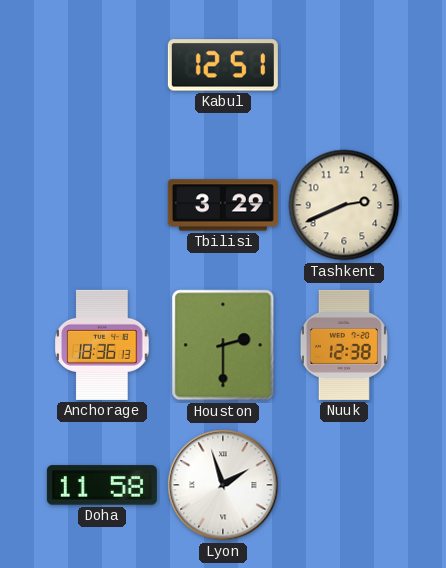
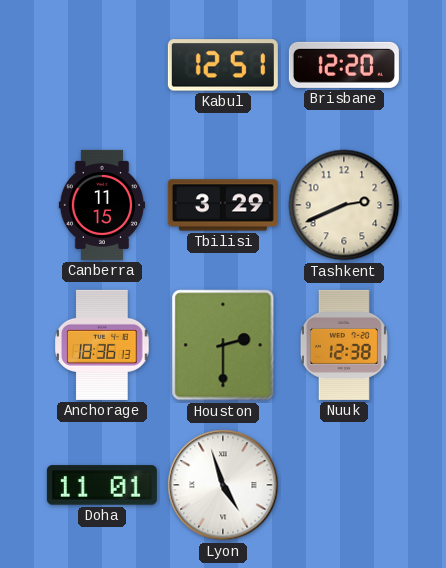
Brisbane: none -> 12:20
Canberra: none -> 11:15
Doha: 11:58 -> 11:01
Lyon: 1:57 -> 4:57
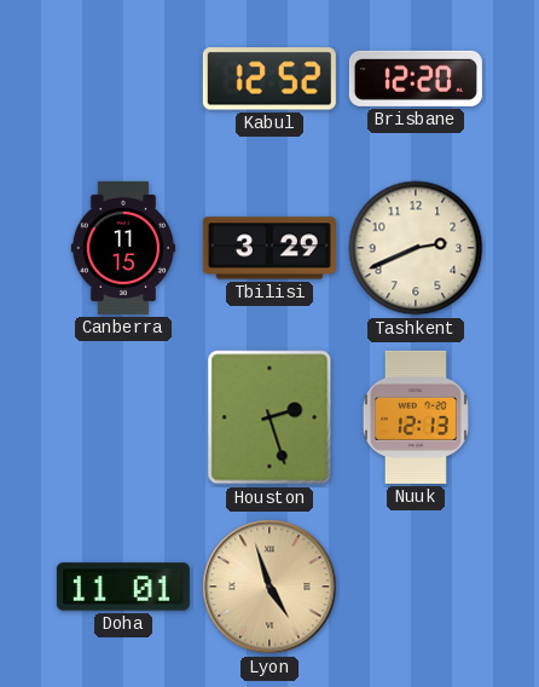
Kabul: 12:51 -> 12:52
Anchorage: 18:36 -> none
Houston: 2:30 -> 2:27
Nuuk: 12:38 -> 12:13
Lyon dial: white -> champagne
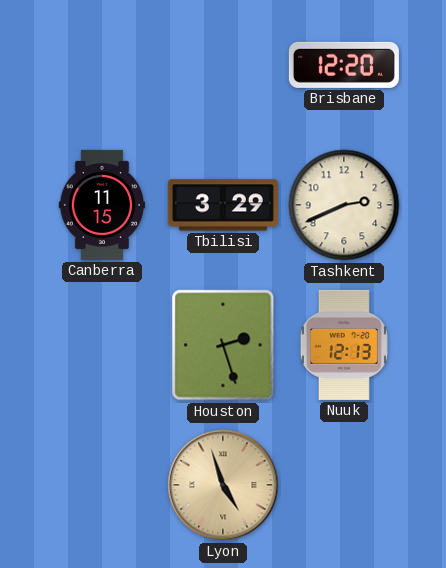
Kabul: 12:52 -> none
Doha: 11:01 -> none
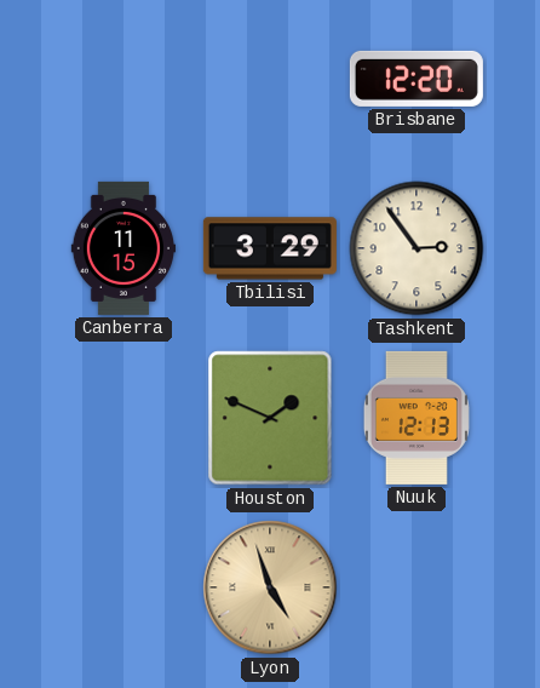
Tashkent: 2:41 -> 2:54
Houston: 2:27 -> 1:49
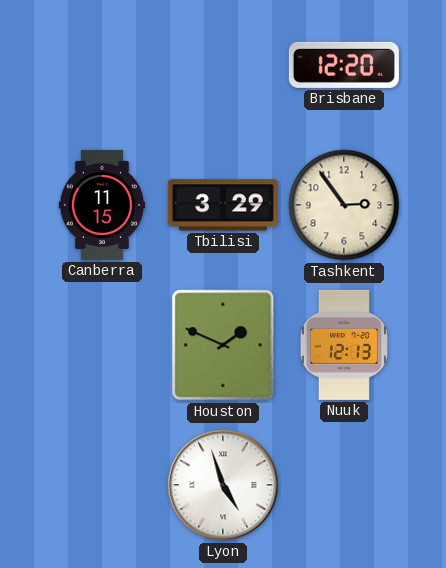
Lyon dial: champagne -> white
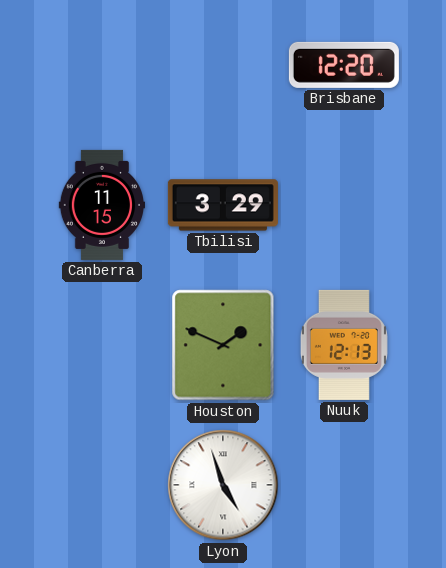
Tashkent: 2:54 -> none
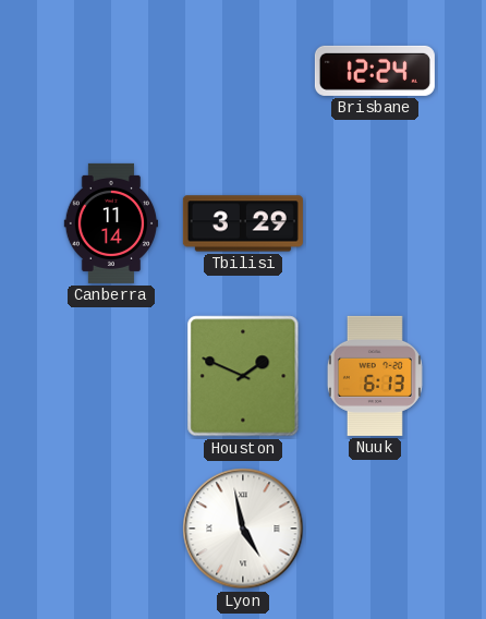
Brisbane: 12:20 -> 12:24
Canberra: 11:15 -> 11:14
Nuuk: 12:13 -> 6:13
Lyon: 4:57 -> 4:58
